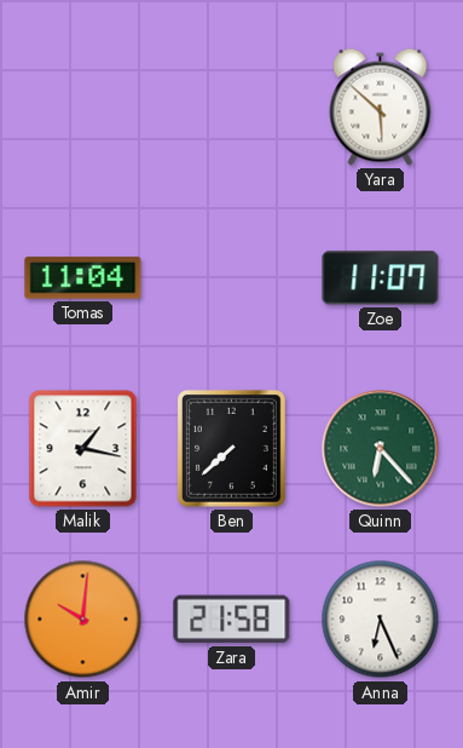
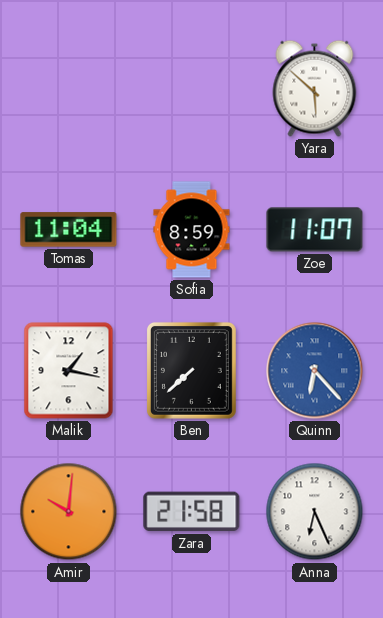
Sofia: none -> 8:59
Quinn dial: green -> blue
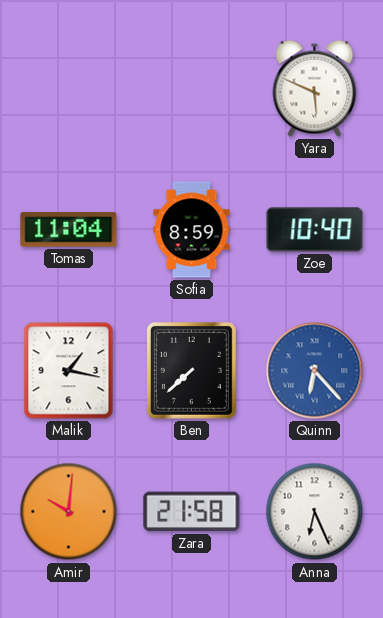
Yara: 5:52 -> 5:49
Zoe: 11:07 -> 10:40
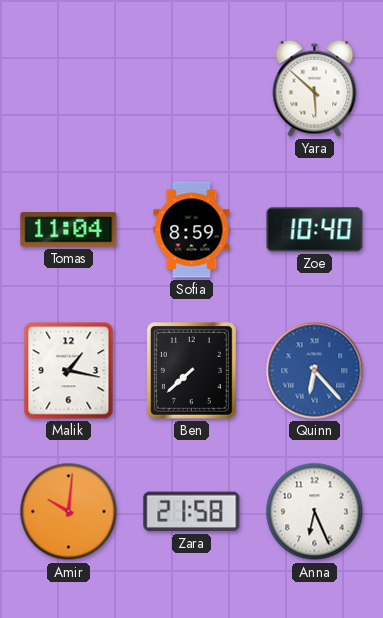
Yara: 5:49 -> 5:52
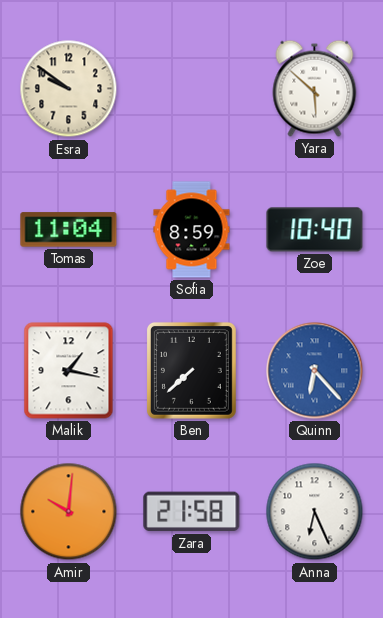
Esra: none -> 9:51
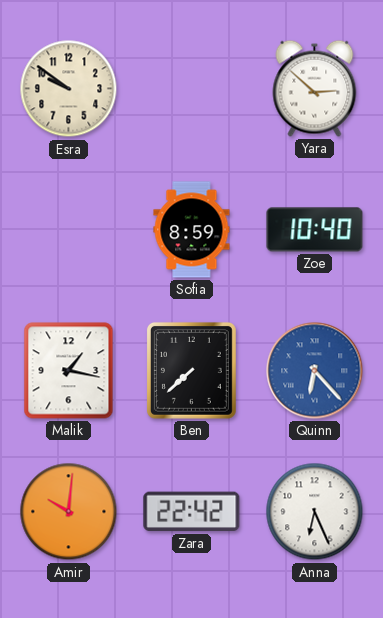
Yara: 5:52 -> 2:52
Tomas: 11:04 -> none
Zara: 21:58 -> 22:42
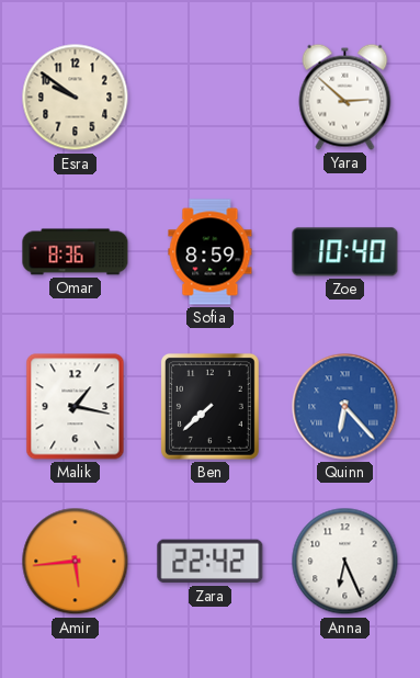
Omar: none -> 8:36
Amir: 10:01 -> 5:44
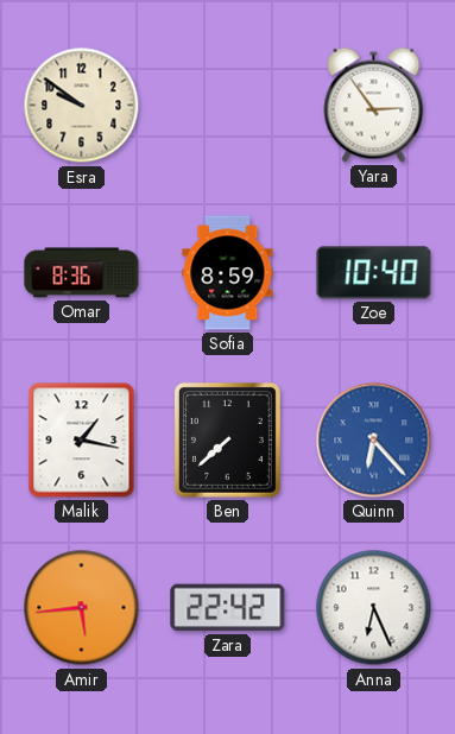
Yara: 2:52 -> 2:54
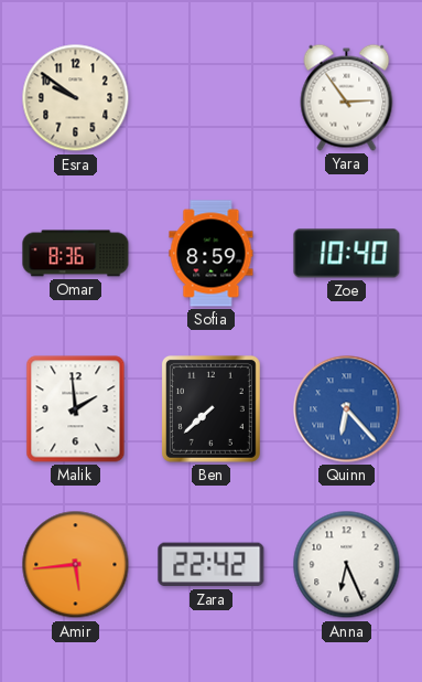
Malik: 1:17 -> 1:59
